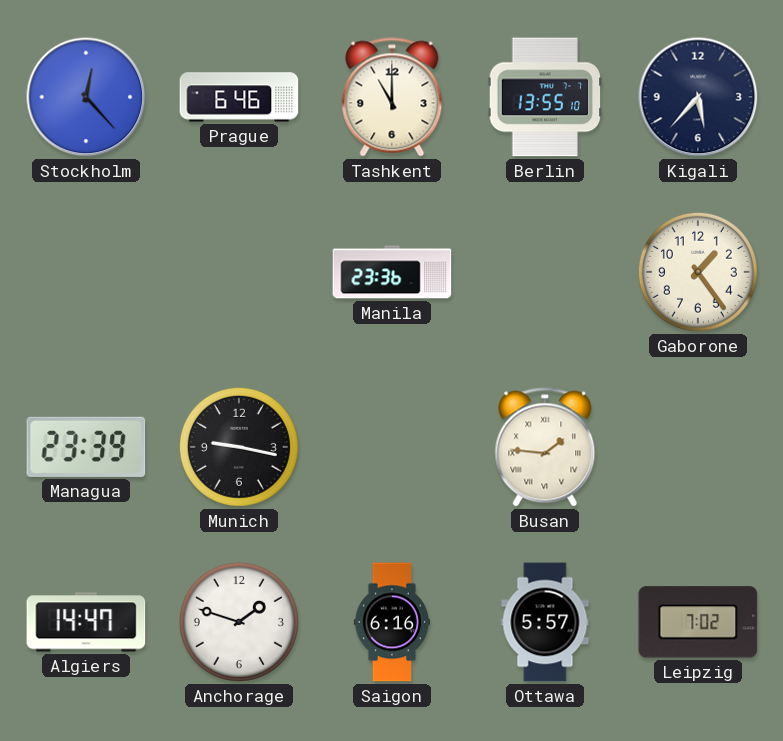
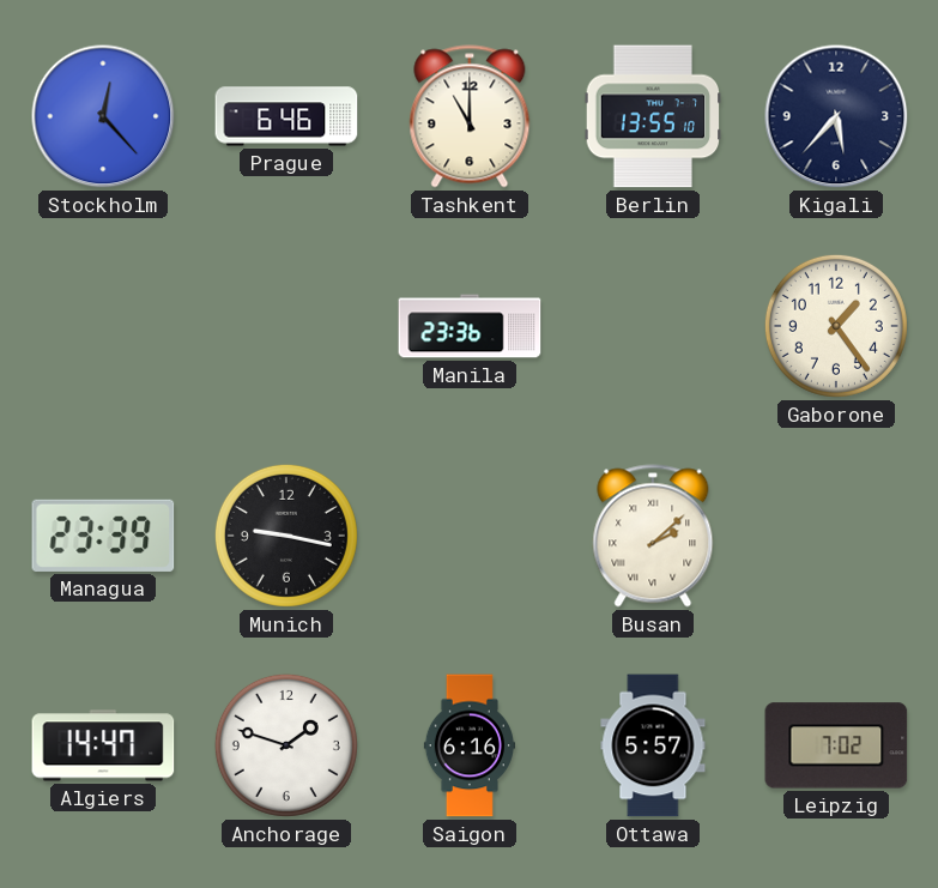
Busan: 1:46 -> 2:08
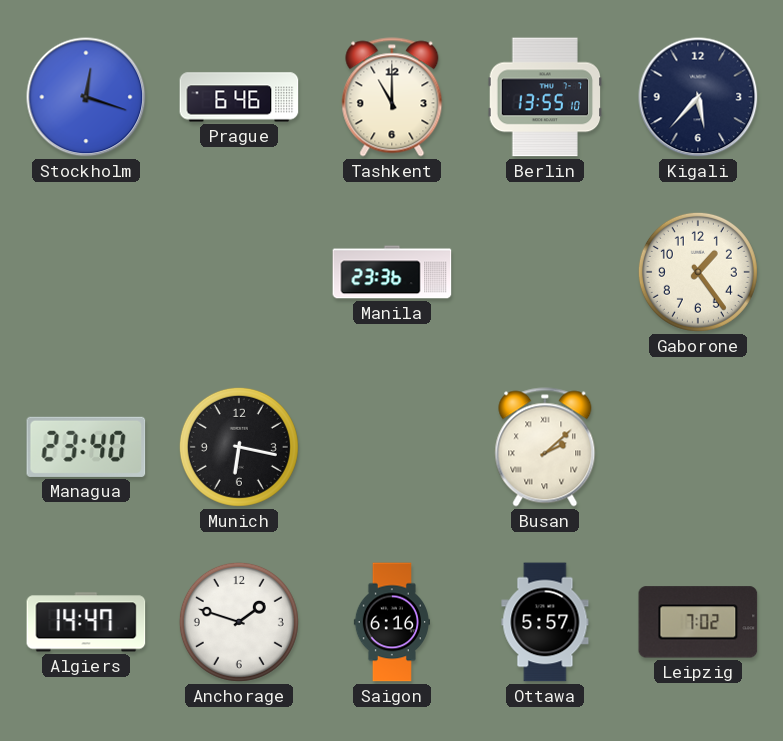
Stockholm: 12:23 -> 12:18
Managua: 23:39 -> 23:40
Munich: 9:17 -> 6:17
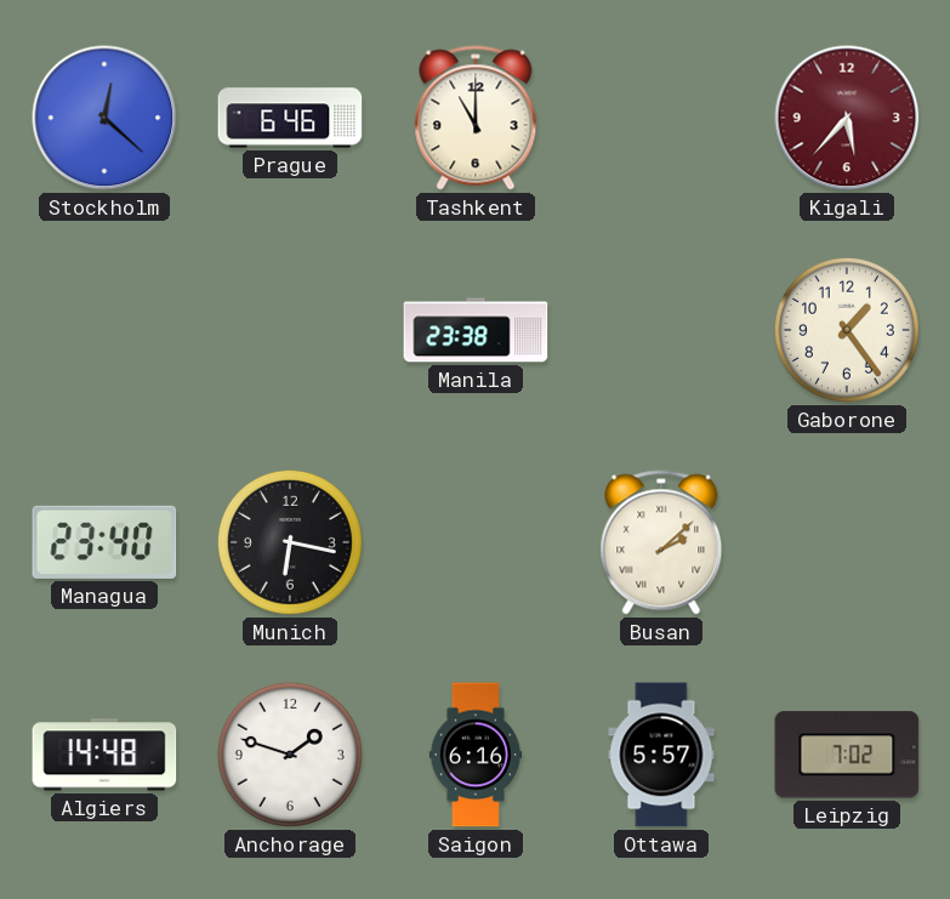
Stockholm: 12:18 -> 12:22
Berlin: 13:55 -> none
Kigali dial: navy -> burgundy
Manila: 23:36 -> 23:38
Algiers: 14:47 -> 14:48
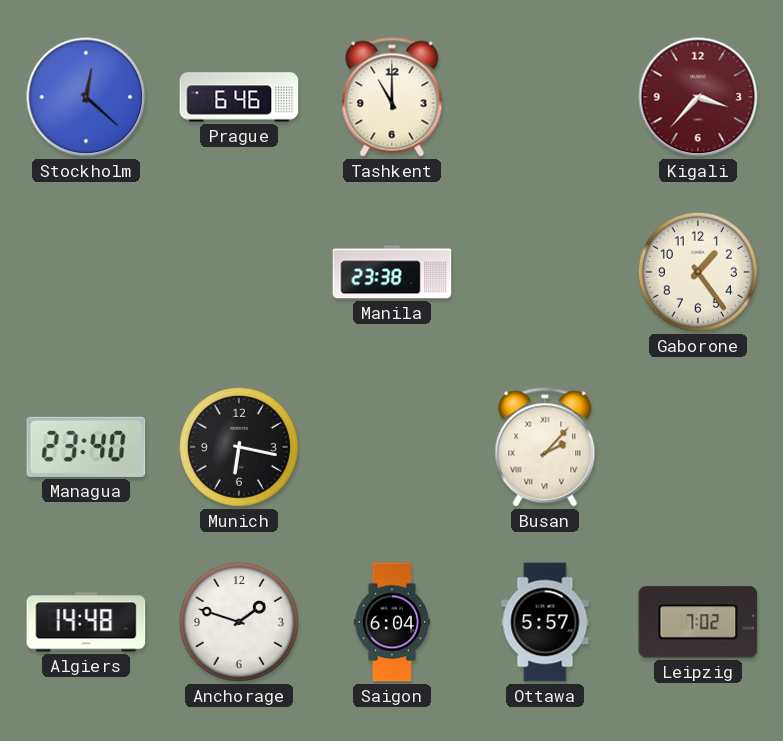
Kigali: 5:37 -> 3:37
Busan: 2:08 -> 2:07
Saigon: 6:16 -> 6:04
